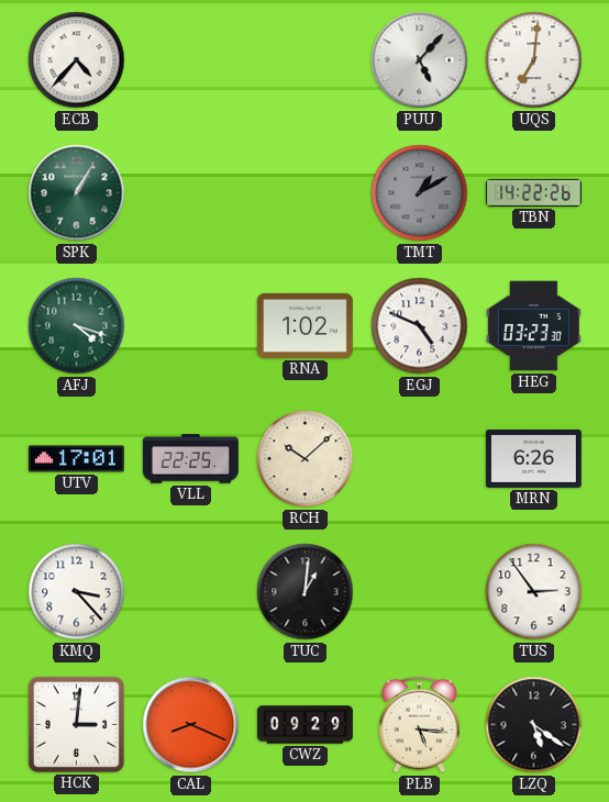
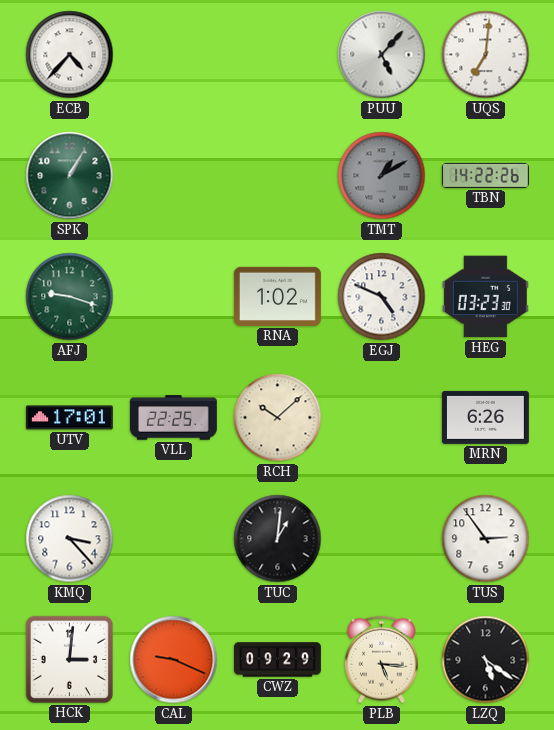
AFJ: 4:18 -> 9:18
CAL: 8:19 -> 9:19
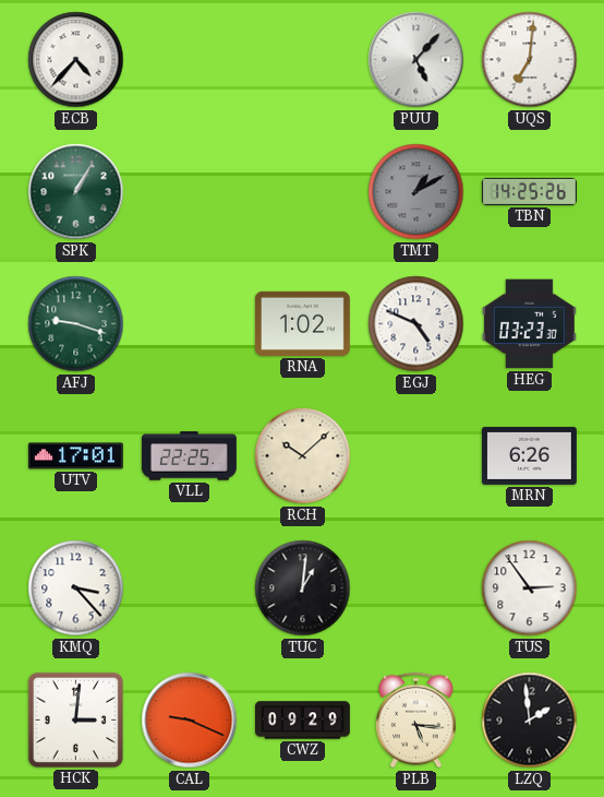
TBN: 14:22 -> 14:25
LZQ: 5:21 -> 1:59
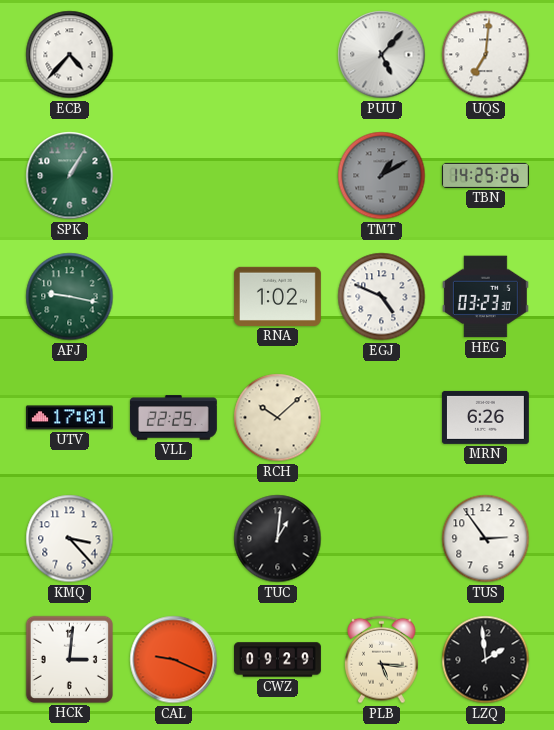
AFJ: 9:18 -> 9:17
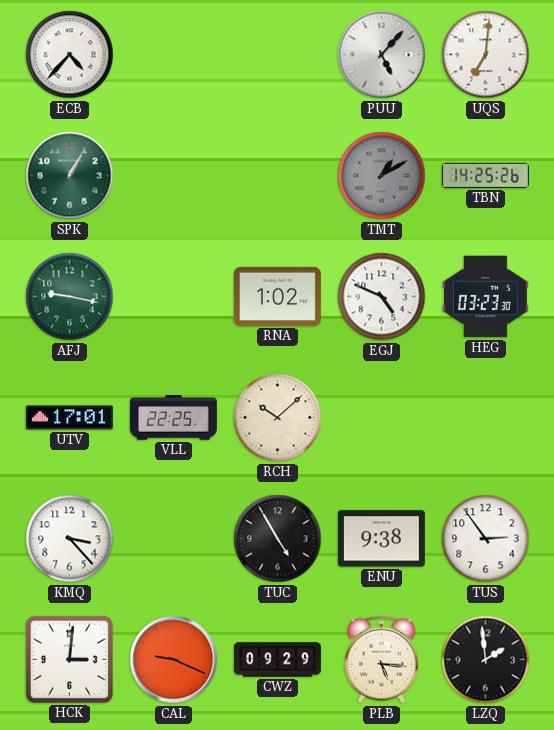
MRN: 6:26 -> none
TUC: 1:01 -> 4:55
ENU: none -> 9:38
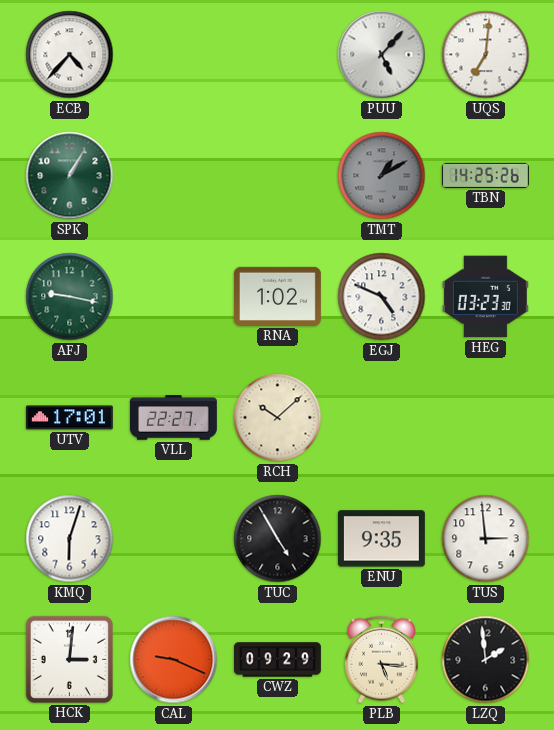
VLL: 22:25 -> 22:27
KMQ: 3:23 -> 6:03
ENU: 9:38 -> 9:35
TUS: 2:54 -> 2:59
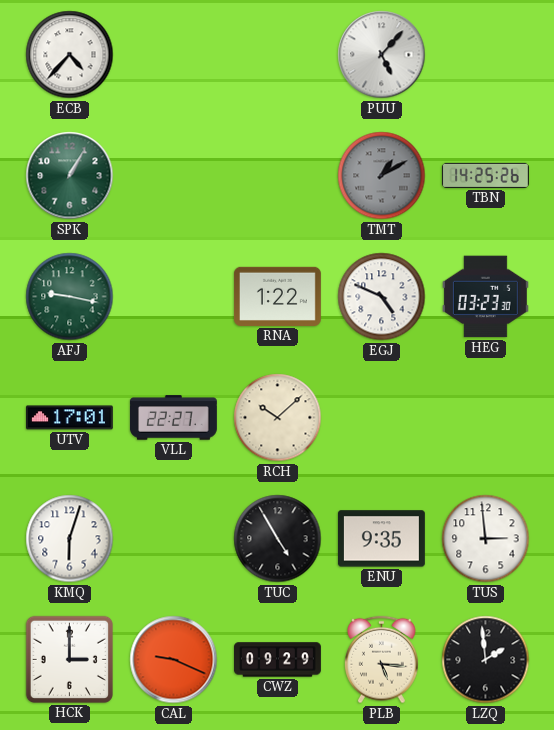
UQS: 7:01 -> none
RNA: 1:02 -> 1:22
HCK: 3:01 -> 3:00
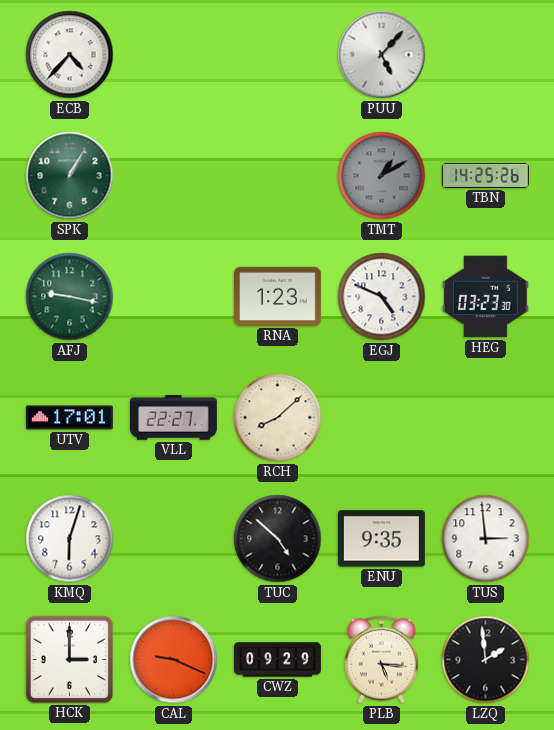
RNA: 1:22 -> 1:23
RCH: 10:08 -> 8:08
TUC: 4:55 -> 4:52
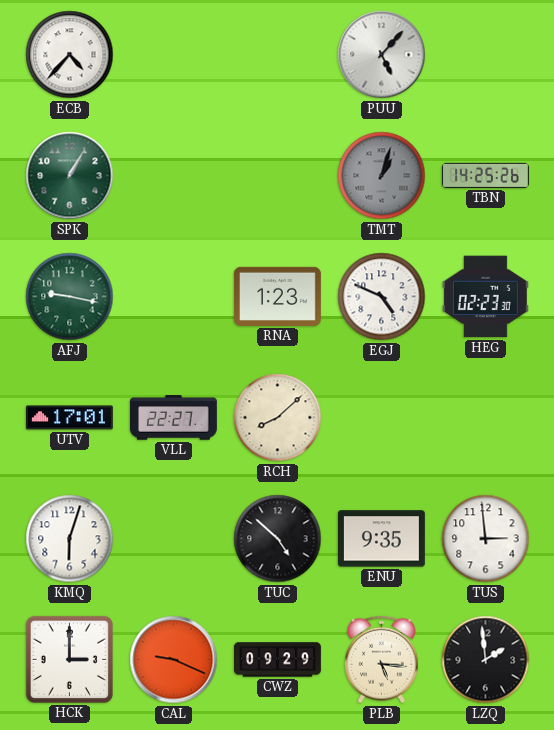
TMT: 1:10 -> 1:03
HEG: 03:23 -> 02:23
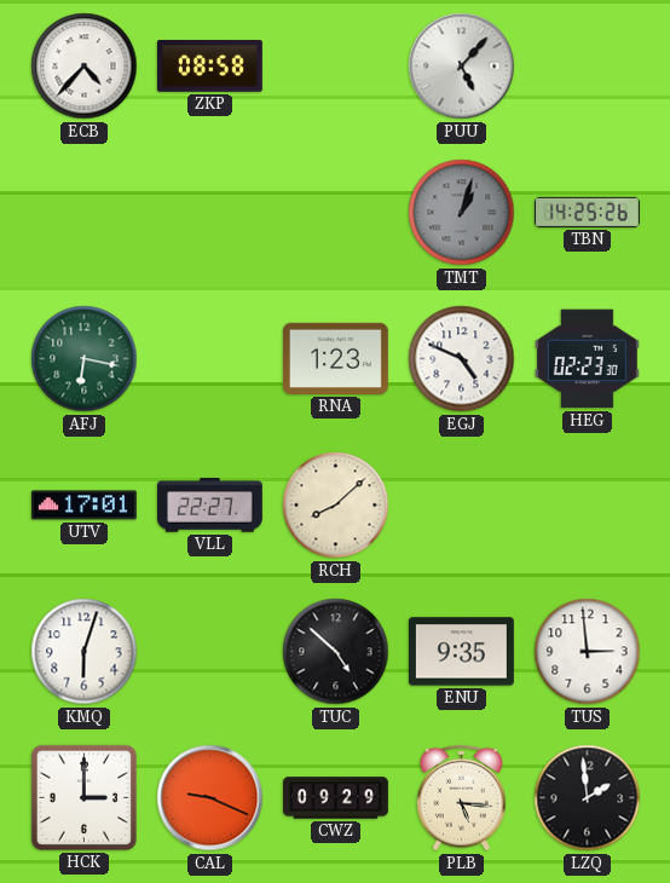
ZKP: none -> 08:58
SPK: 1:05 -> none
AFJ: 9:17 -> 6:17
